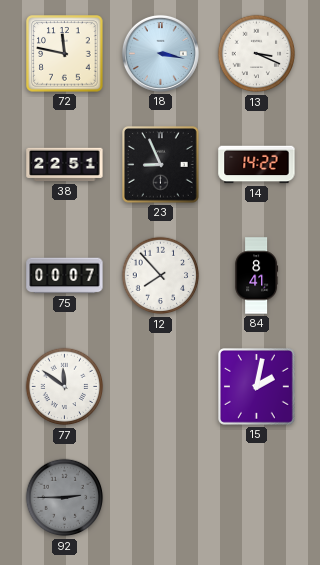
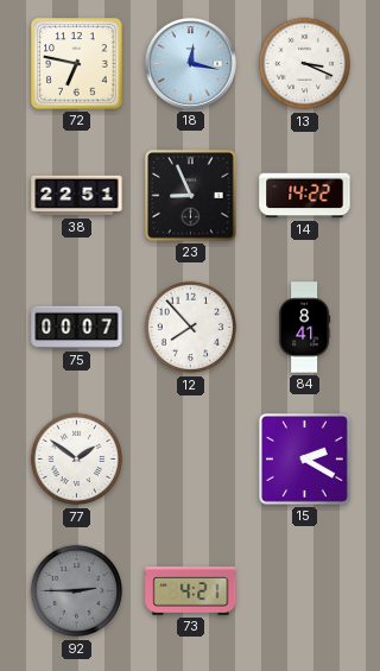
72: 11:47 -> 6:47
18: 3:17 -> 12:17
77: 11:51 -> 1:51
15: 2:02 -> 2:20
73: none -> 4:21
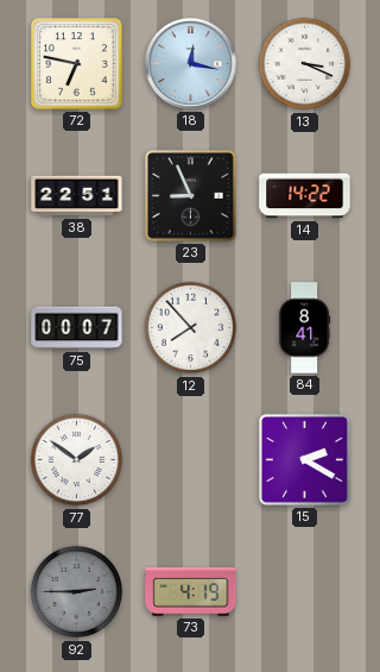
73: 4:21 -> 4:19
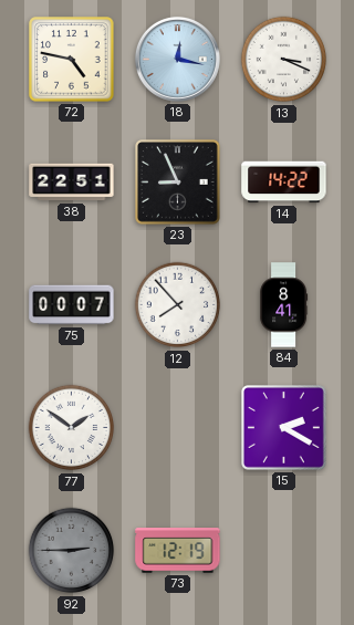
72: 6:47 -> 4:47
73: 4:19 -> 12:19
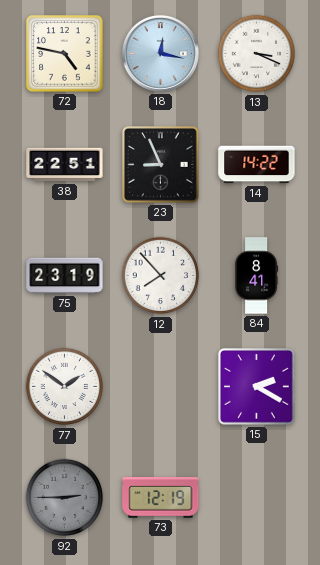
75: 00:07 -> 23:19
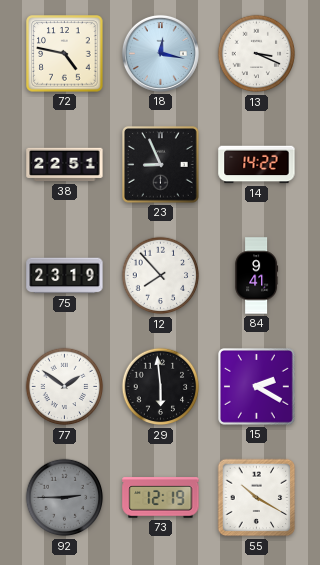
84: 8:41 -> 9:41
29: none -> 5:59
55: none -> 10:20
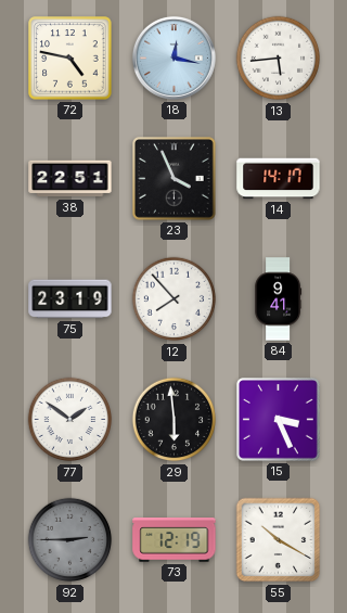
13: 3:19 -> 5:44
23: 8:56 -> 3:56
14: 14:22 -> 14:17
15: 2:20 -> 3:26
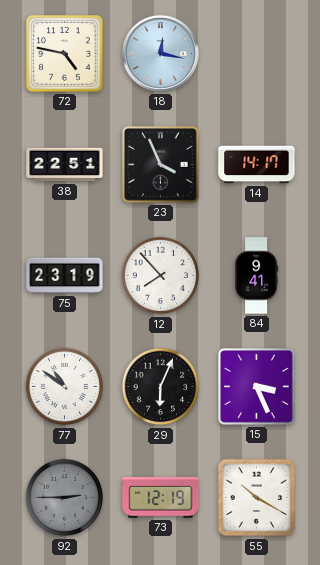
13: 5:44 -> none
77: 1:51 -> 10:51
29: 5:59 -> 6:04
